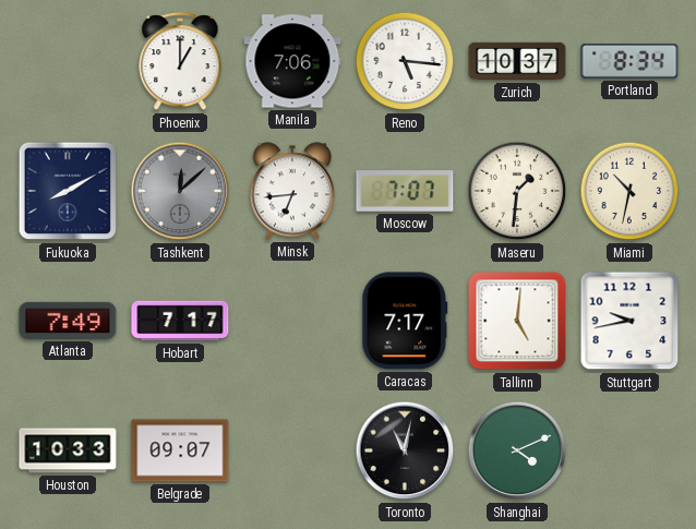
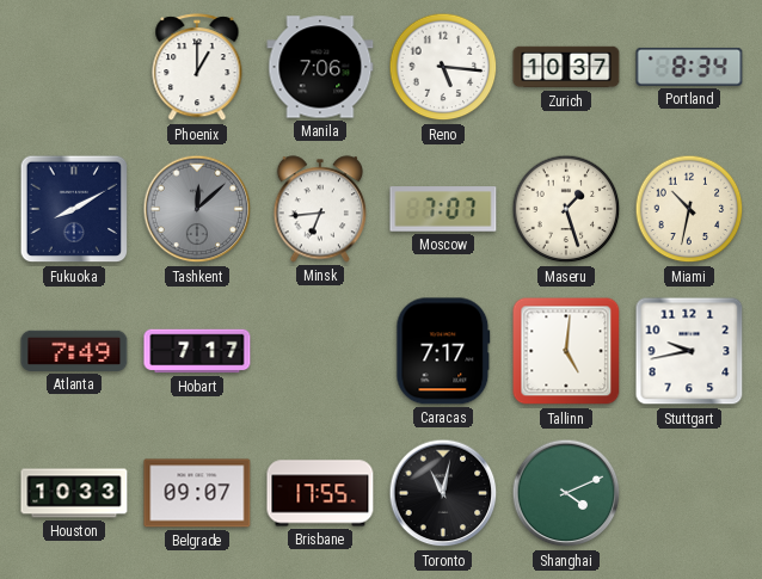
Maseru: 1:31 -> 1:27
Brisbane: none -> 17:55
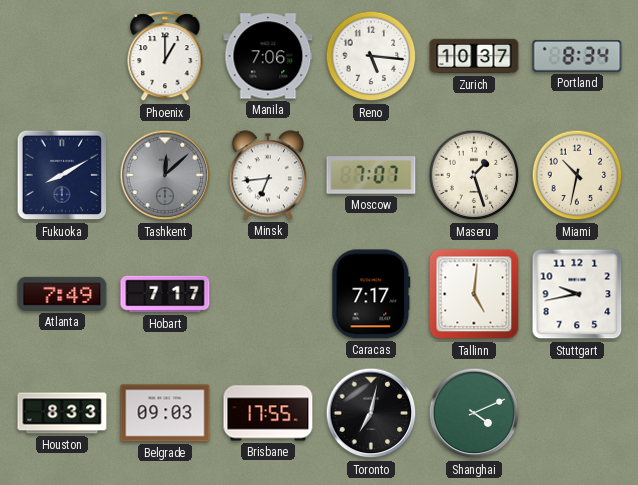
Houston: 10:33 -> 8:33
Belgrade: 09:07 -> 09:03
Toronto: 11:02 -> 7:02
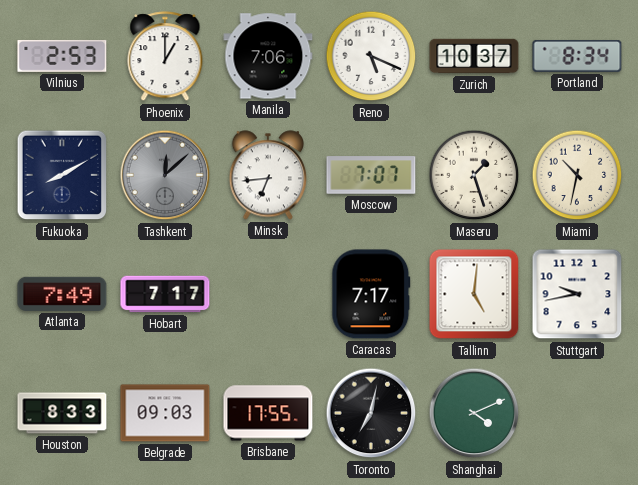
Vilnius: none -> 2:53
Reno: 5:16 -> 5:19
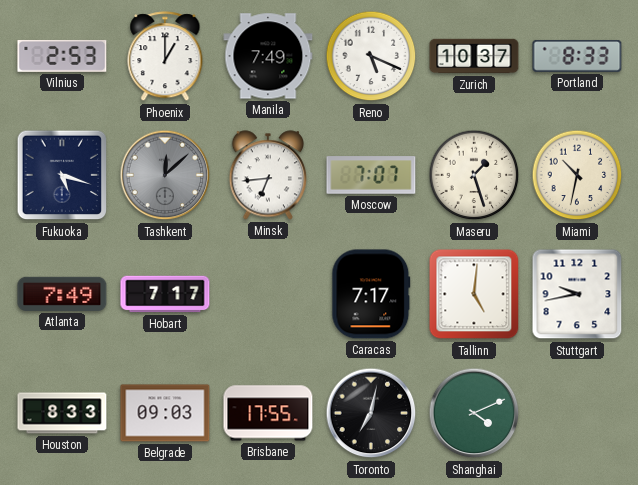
Manila: 7:06 -> 7:49
Portland: 8:34 -> 8:33
Fukuoka: 8:10 -> 5:18
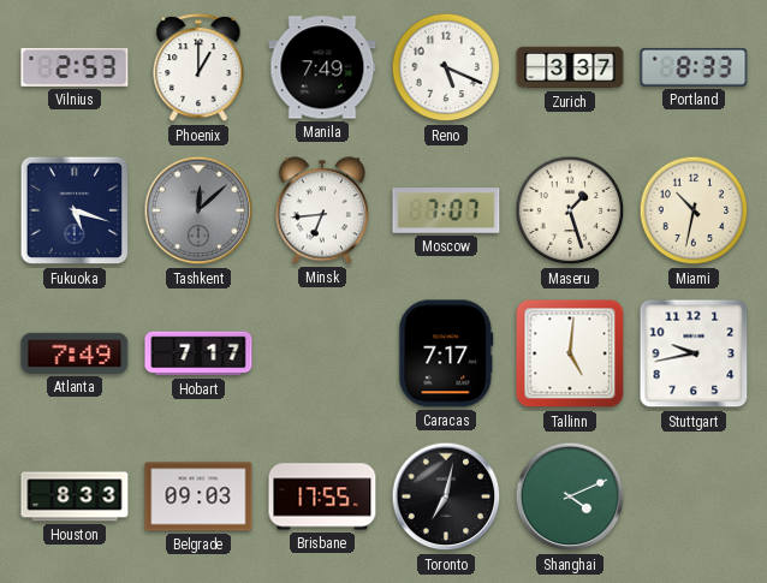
Zurich: 10:37 -> 3:37
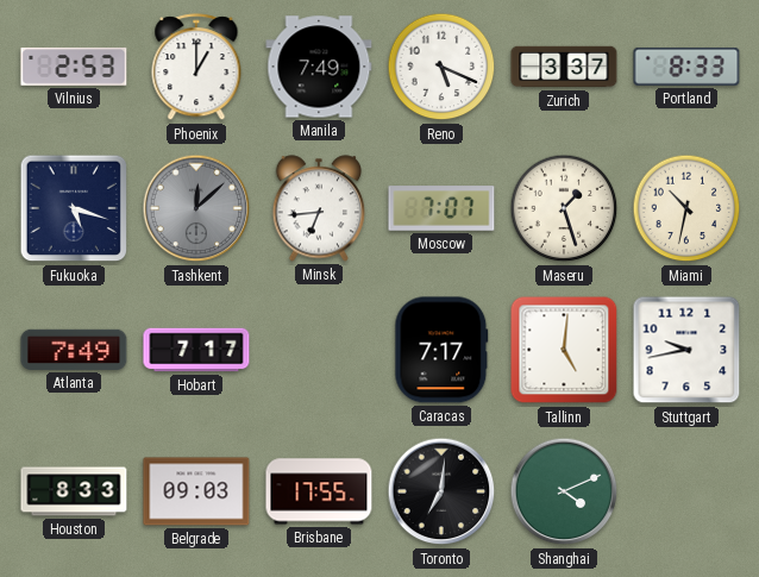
Toronto: 7:02 -> 7:01
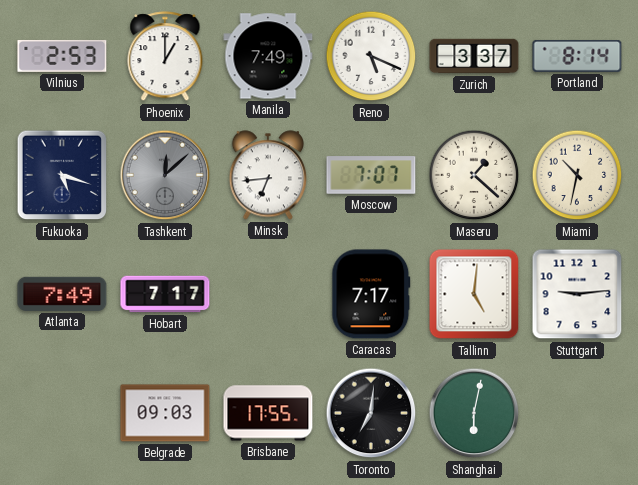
Portland: 8:33 -> 8:14
Maseru: 1:27 -> 1:22
Stuttgart: 9:43 -> 9:14
Houston: 8:33 -> none
Shanghai: 4:11 -> 6:02
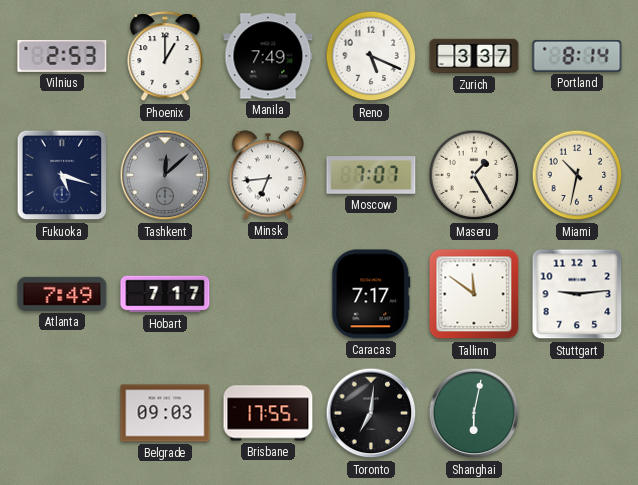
Maseru: 1:22 -> 1:25
Tallinn: 5:01 -> 11:51
